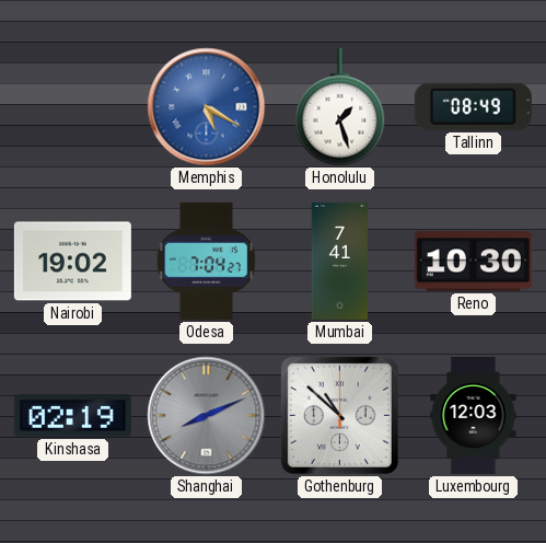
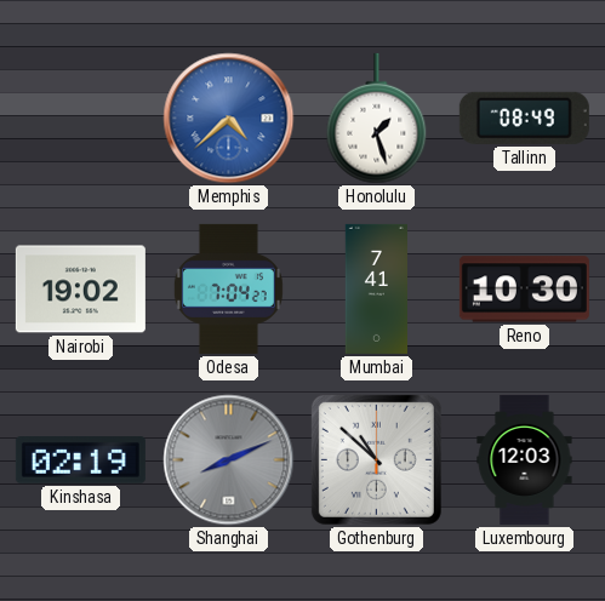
Memphis: 5:20 -> 4:38
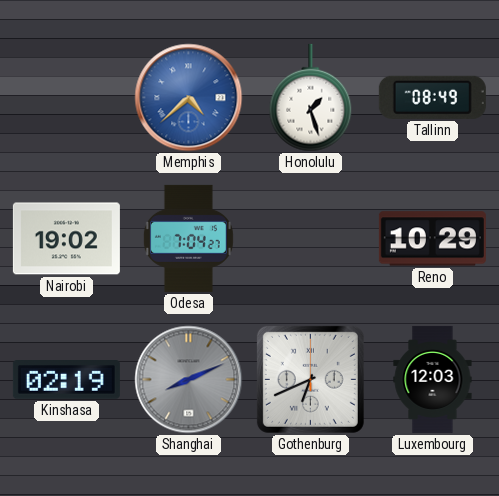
Mumbai: 7:41 -> none
Reno: 10:30 -> 10:29
Gothenburg: 10:52 -> 6:41
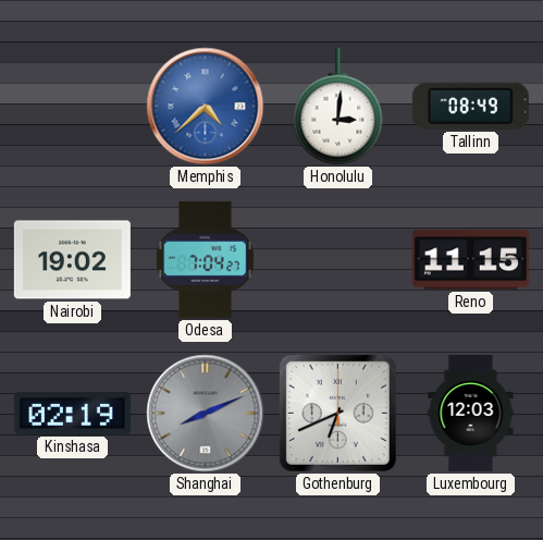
Honolulu: 1:27 -> 3:01
Reno: 10:29 -> 11:15
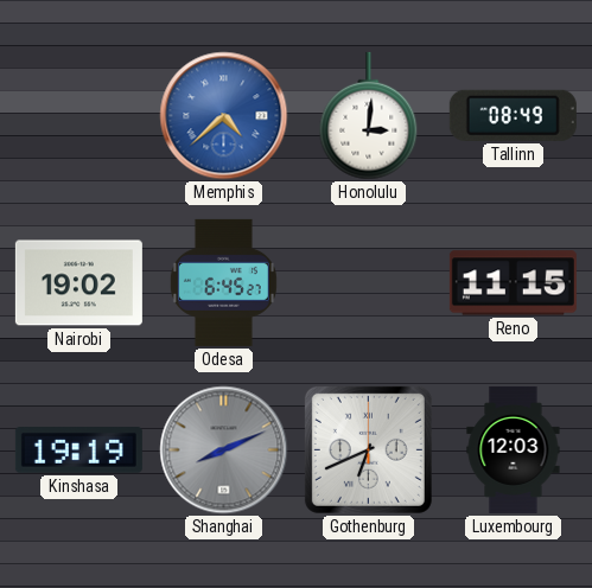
Odesa: 7:04 -> 6:45
Kinshasa: 02:19 -> 19:19
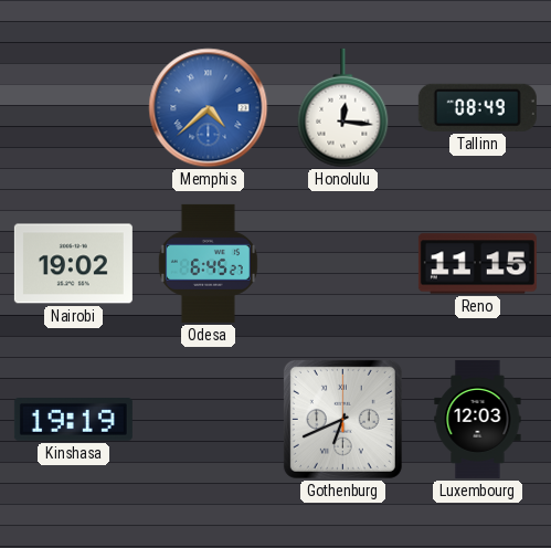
Honolulu: 3:01 -> 12:16
Shanghai: 8:11 -> none
